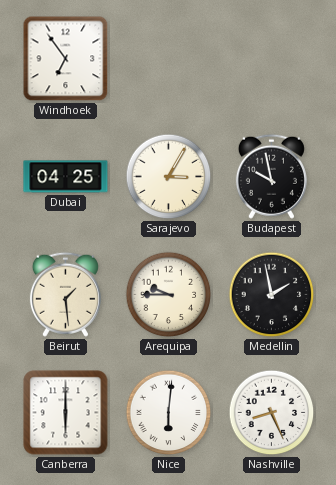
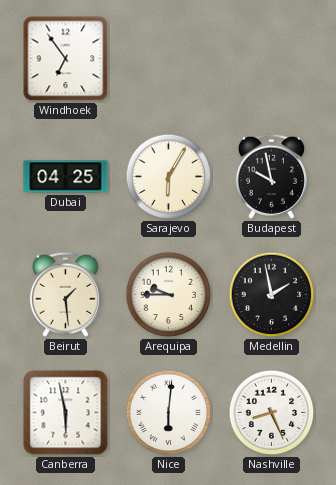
Sarajevo: 3:05 -> 6:05
Canberra: 6:00 -> 5:58
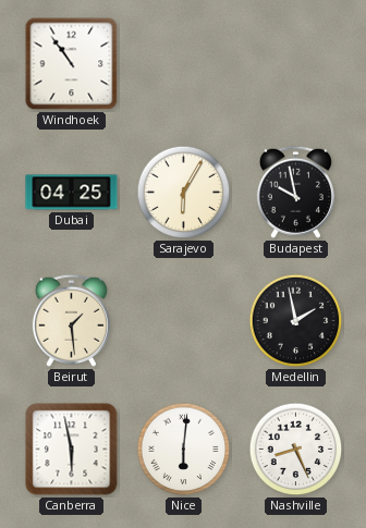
Windhoek: 6:54 -> 10:54
Arequipa: 9:45 -> none
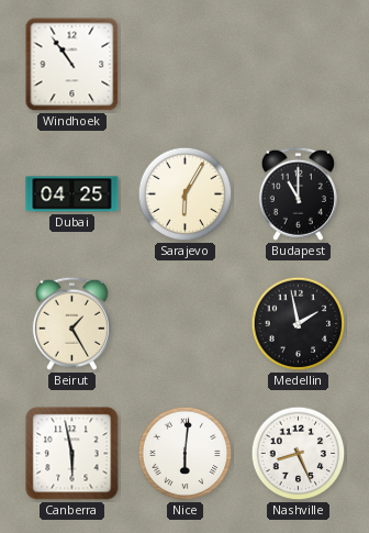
Budapest: 9:58 -> 11:00
Beirut: 1:29 -> 1:25
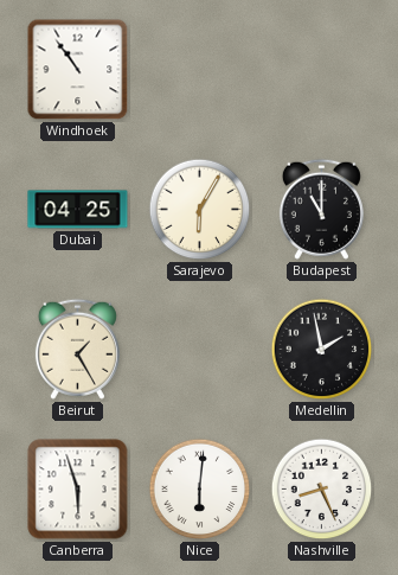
Canberra: 5:58 -> 5:57
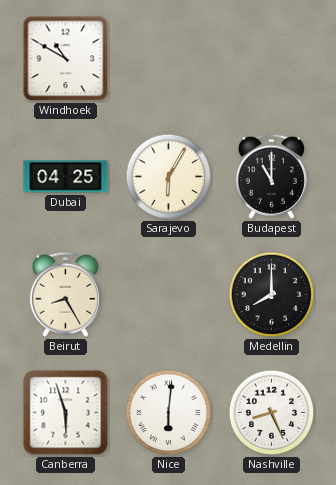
Windhoek: 10:54 -> 10:50
Beirut: 1:25 -> 8:25
Medellin: 1:58 -> 8:00
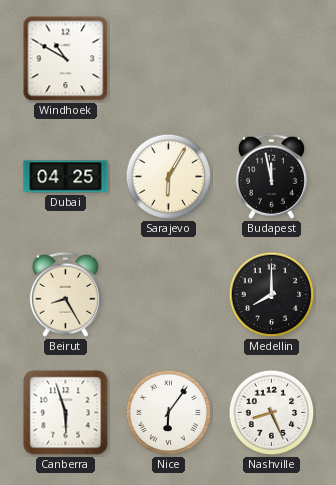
Budapest: 11:00 -> 11:58
Nice: 6:01 -> 6:06
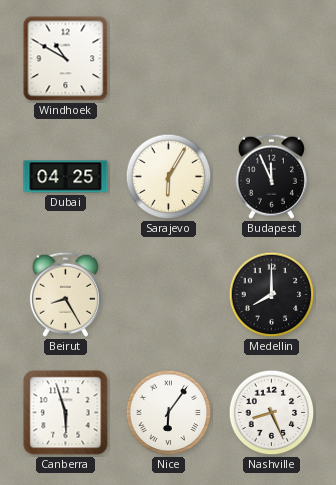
Budapest: 11:58 -> 11:56
